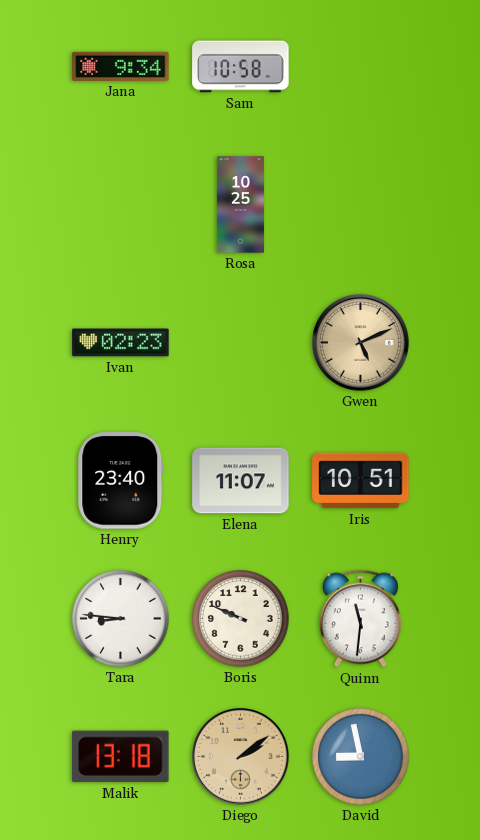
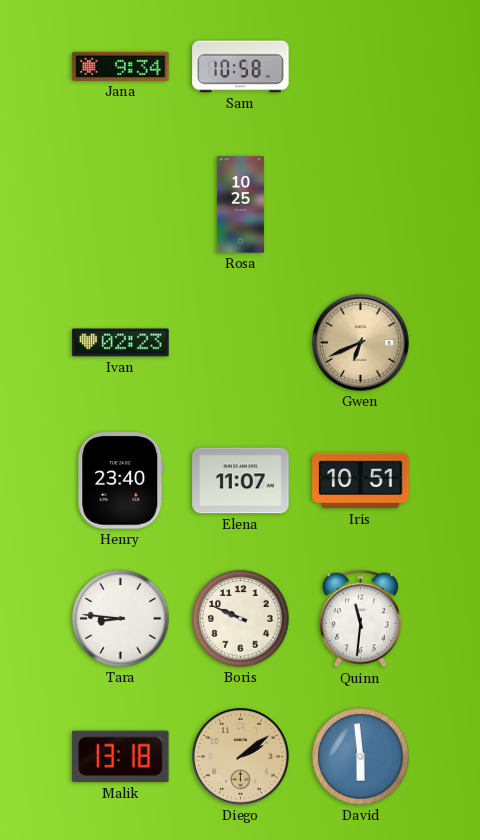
Gwen: 5:11 -> 6:41
David: 8:58 -> 5:59
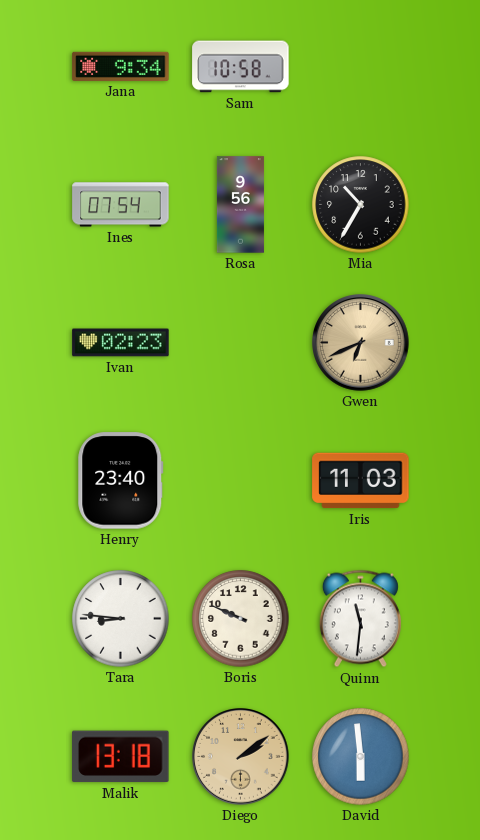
Ines: none -> 07:54
Rosa: 10:25 -> 9:56
Mia: none -> 10:35
Elena: 11:07 -> none
Iris: 10:51 -> 11:03
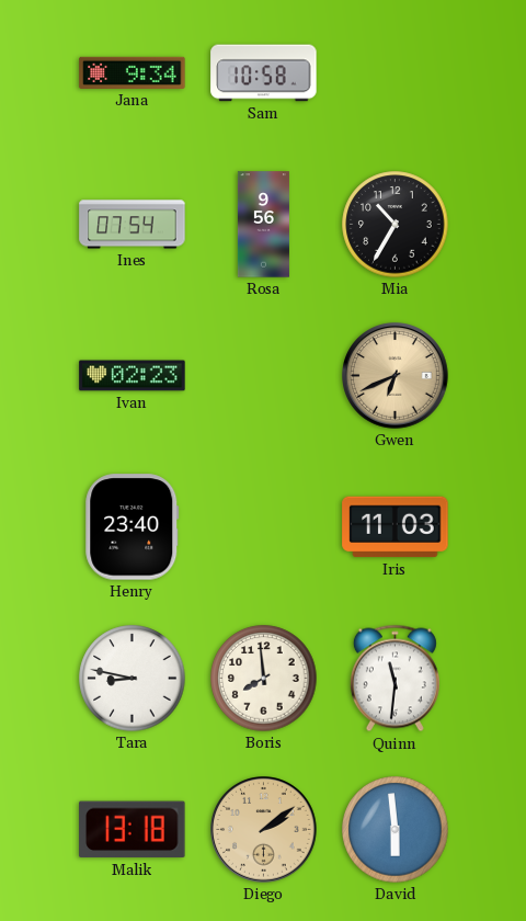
Tara: 8:46 -> 8:47
Boris: 9:49 -> 7:59
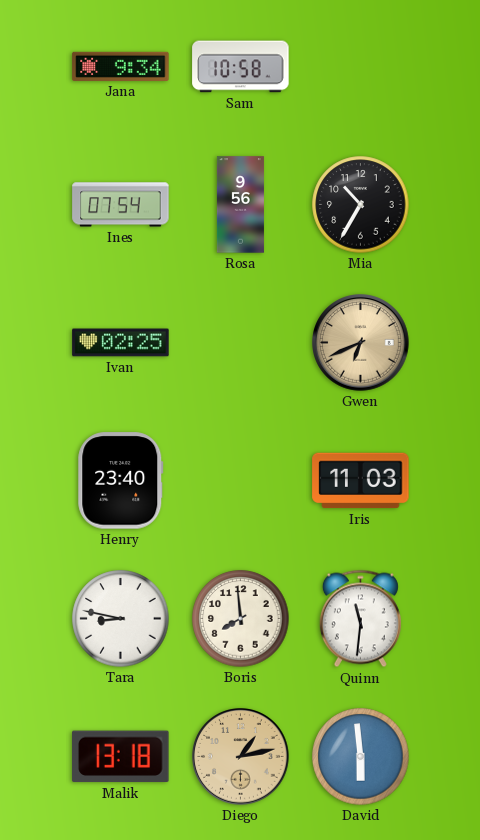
Ivan: 02:23 -> 02:25
Diego: 2:09 -> 1:13
